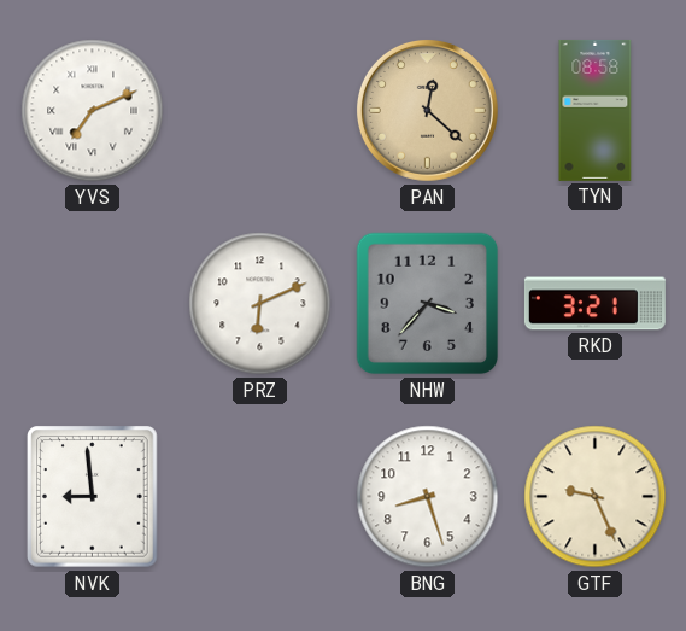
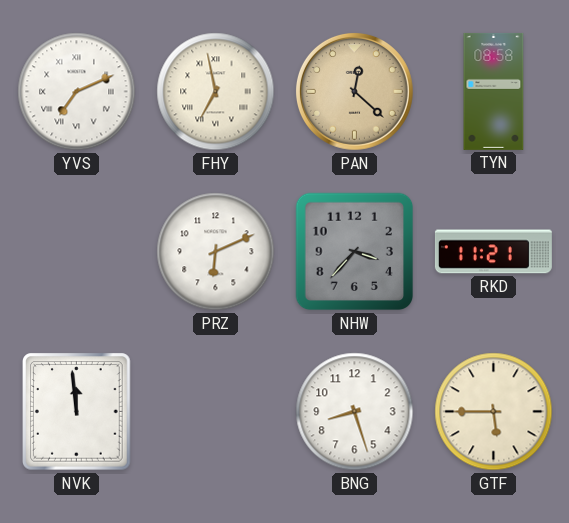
FHY: none -> 6:58
RKD: 3:21 -> 11:21
NVK: 8:59 -> 11:59
GTF: 9:26 -> 5:45
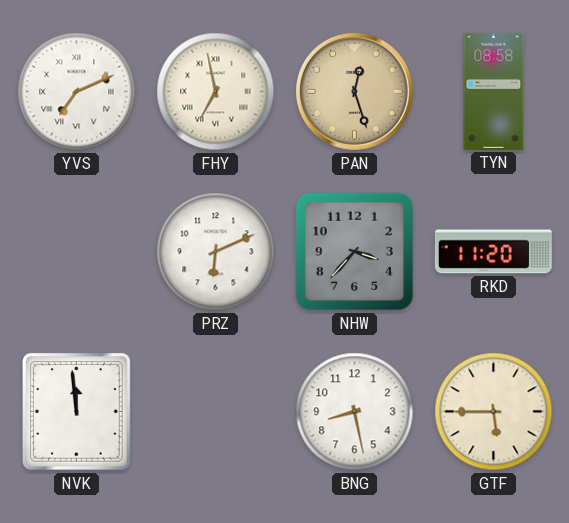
PAN: 12:22 -> 12:27
RKD: 11:21 -> 11:20
BNG: 8:27 -> 8:28
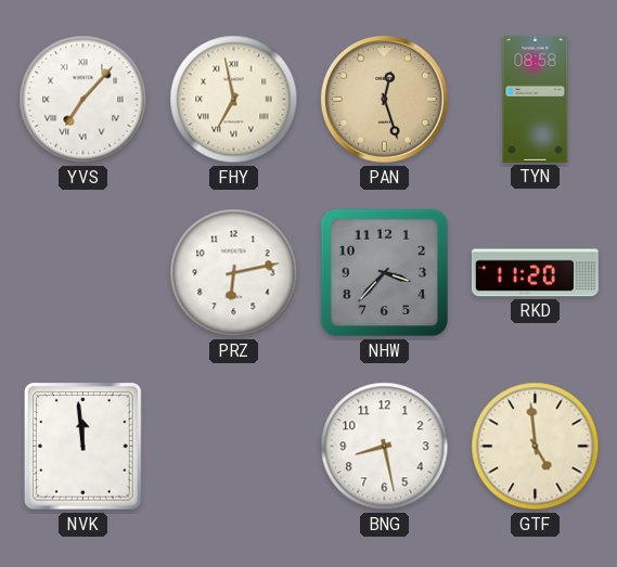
YVS: 7:11 -> 7:07
PRZ: 6:11 -> 6:13
GTF: 5:45 -> 4:59
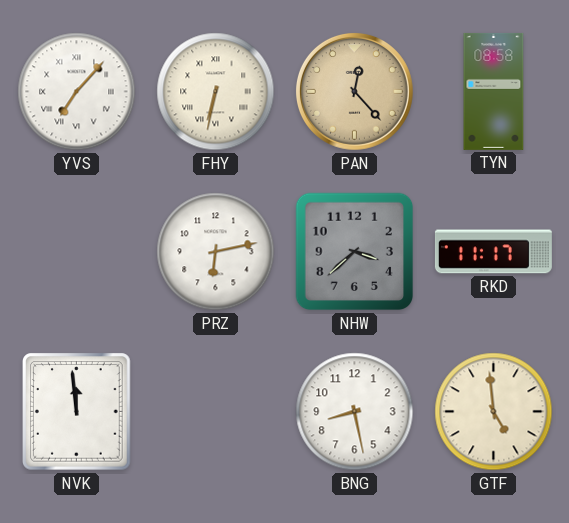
FHY: 6:58 -> 6:32
PAN: 12:27 -> 12:23
NHW: 3:37 -> 3:38
RKD: 11:20 -> 11:17
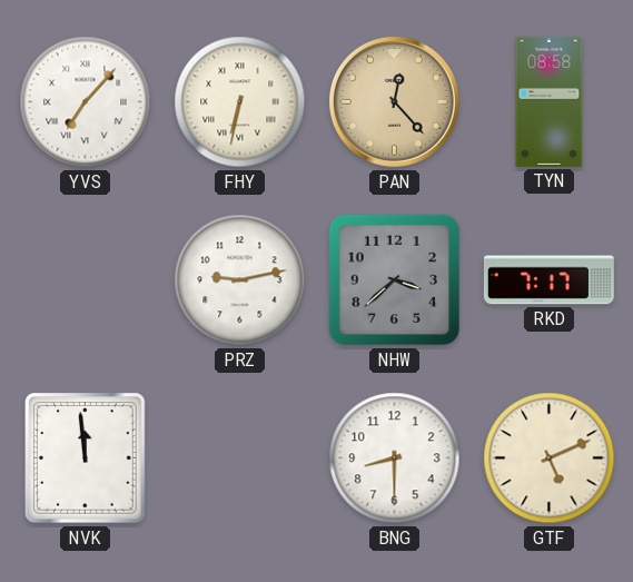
PRZ: 6:13 -> 9:13
RKD: 11:17 -> 7:17
BNG: 8:28 -> 8:30
GTF: 4:59 -> 5:11
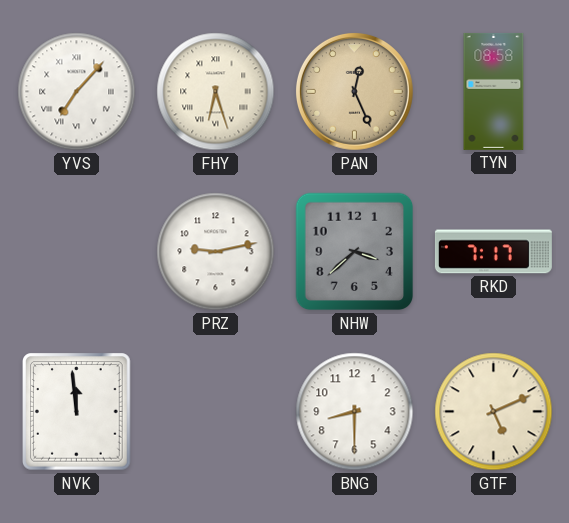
FHY: 6:32 -> 6:27
PAN: 12:23 -> 12:26
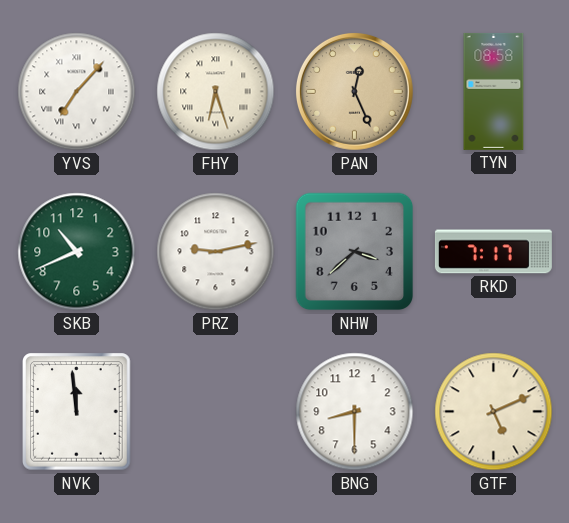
SKB: none -> 10:41
